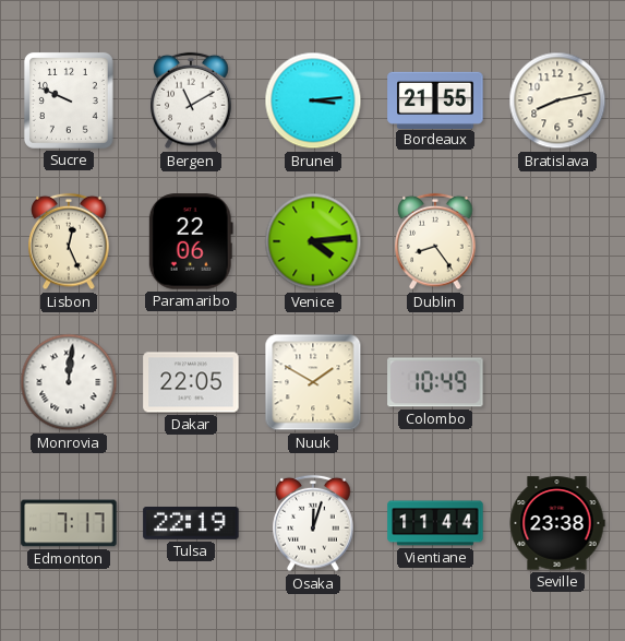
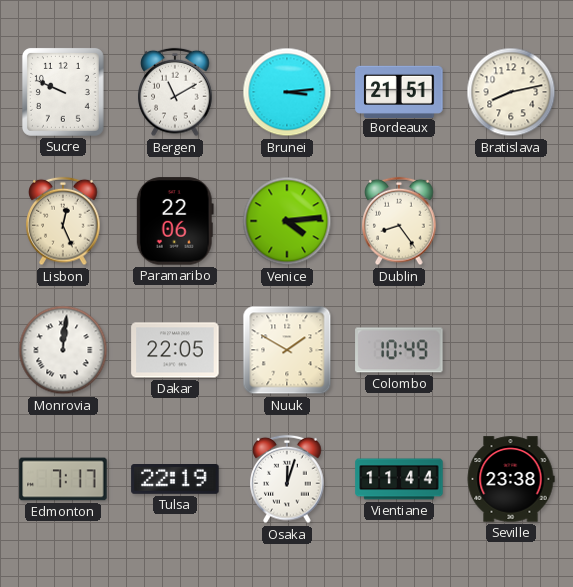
Bordeaux: 21:55 -> 21:51
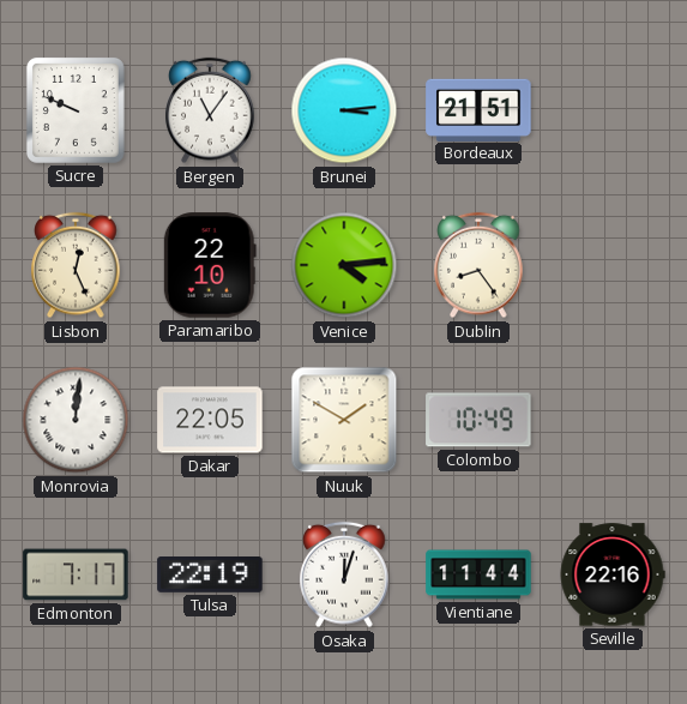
Bergen: 11:10 -> 11:06
Bratislava: 8:13 -> none
Paramaribo: 22:06 -> 22:10
Seville: 23:38 -> 22:16
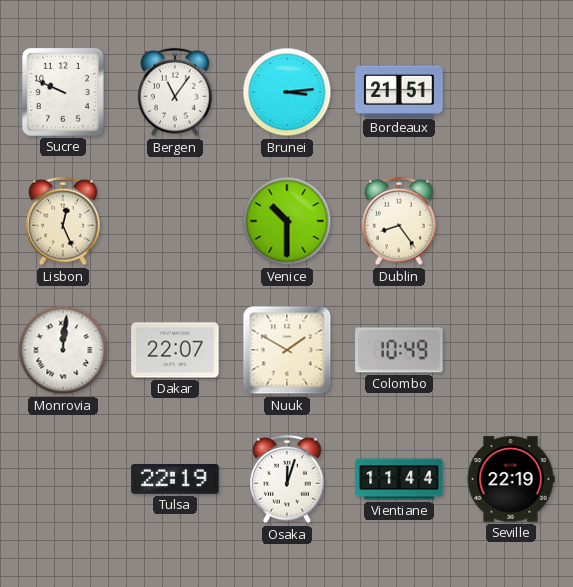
Paramaribo: 22:10 -> none
Venice: 4:14 -> 10:30
Dakar: 22:05 -> 22:07
Edmonton: 7:17 -> none
Seville: 22:16 -> 22:19
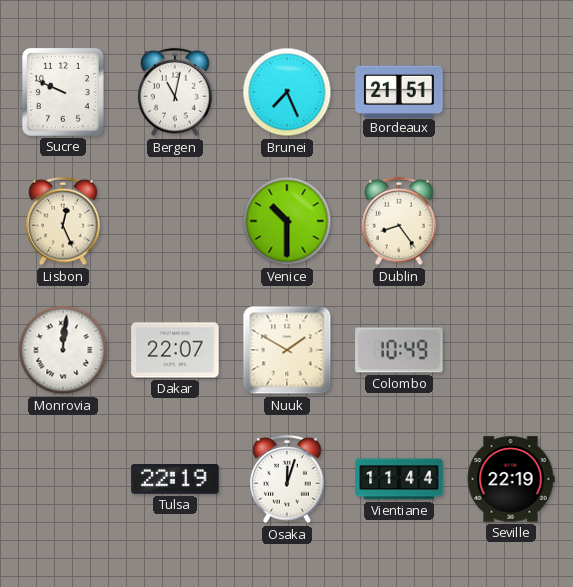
Bergen: 11:06 -> 11:02
Brunei: 3:14 -> 7:26
